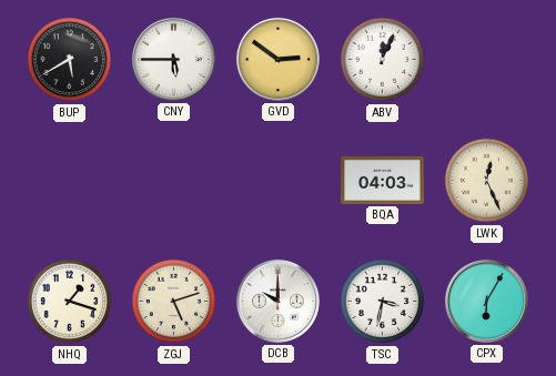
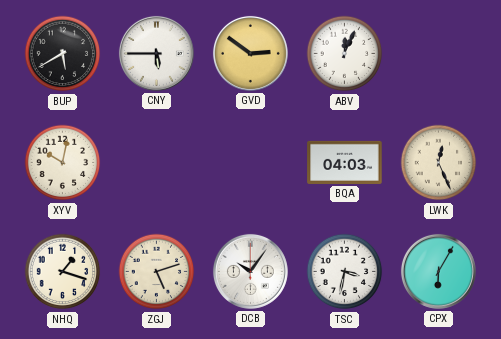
XYV: none -> 10:02
DCB: 10:00 -> 10:06
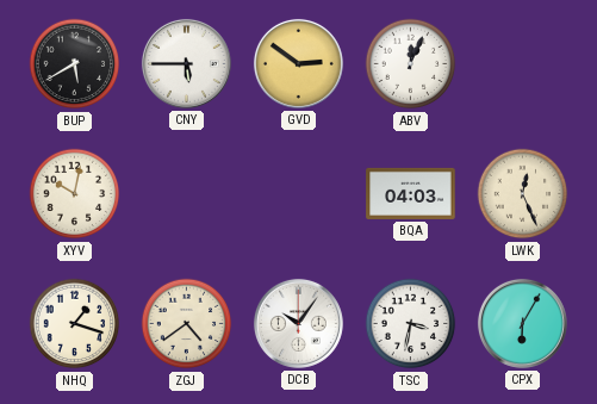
ZGJ: 5:12 -> 4:39
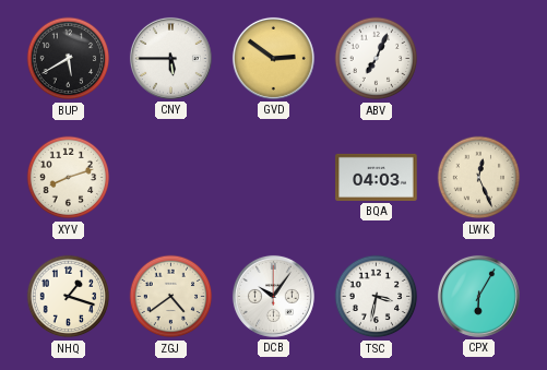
ABV: 12:04 -> 7:04
XYV: 10:02 -> 8:12
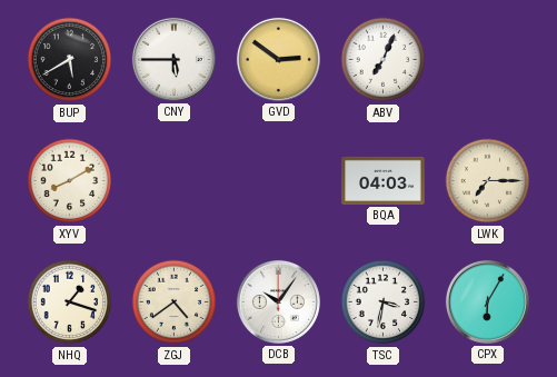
XYV: 8:12 -> 8:10
LWK: 12:26 -> 7:15
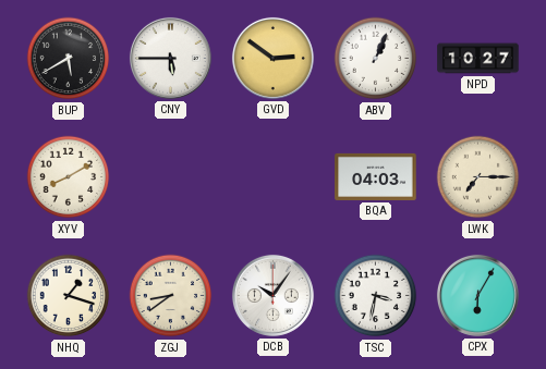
ABV: 7:04 -> 1:04
NPD: none -> 10:27
ZGJ: 4:39 -> 8:39
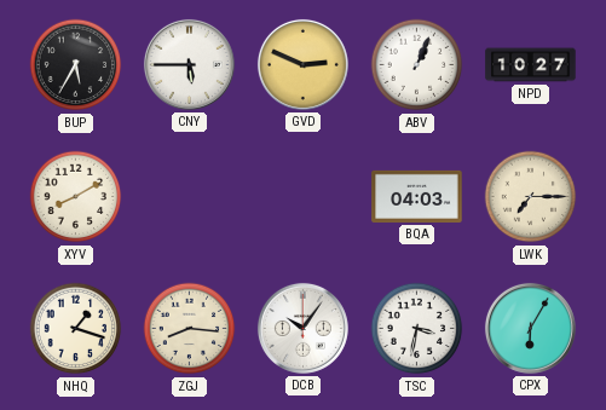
BUP: 5:40 -> 5:35
GVD: 2:51 -> 2:49
ZGJ: 8:39 -> 8:16
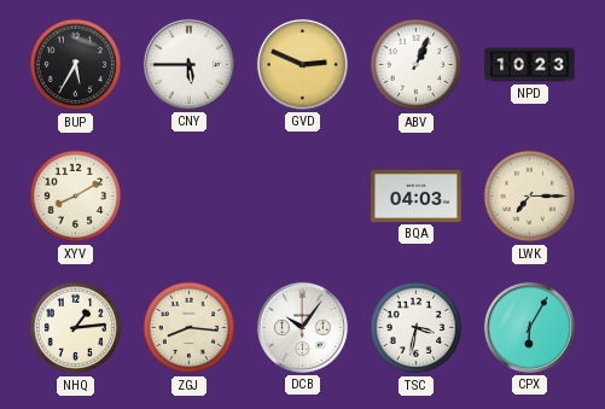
NPD: 10:27 -> 10:23
NHQ: 1:18 -> 1:14
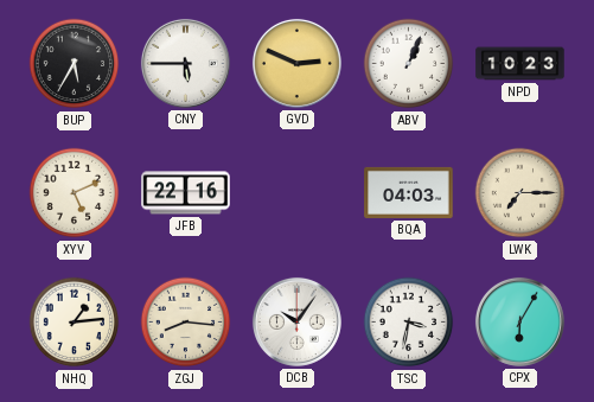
XYV: 8:10 -> 5:11
JFB: none -> 22:16
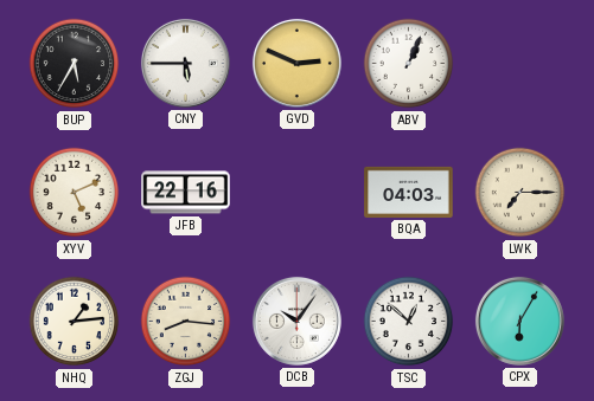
NPD: 10:23 -> none
TSC: 3:32 -> 12:52
